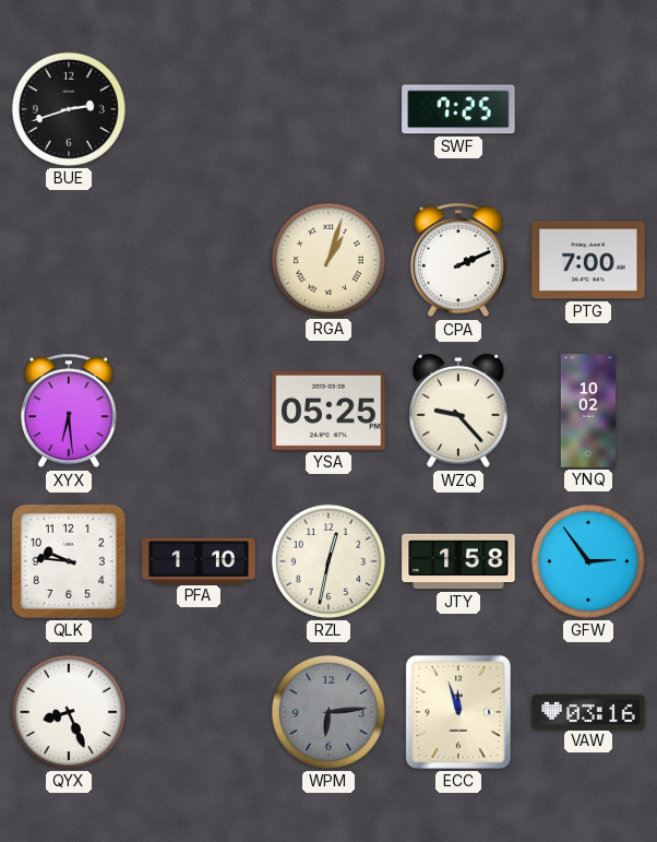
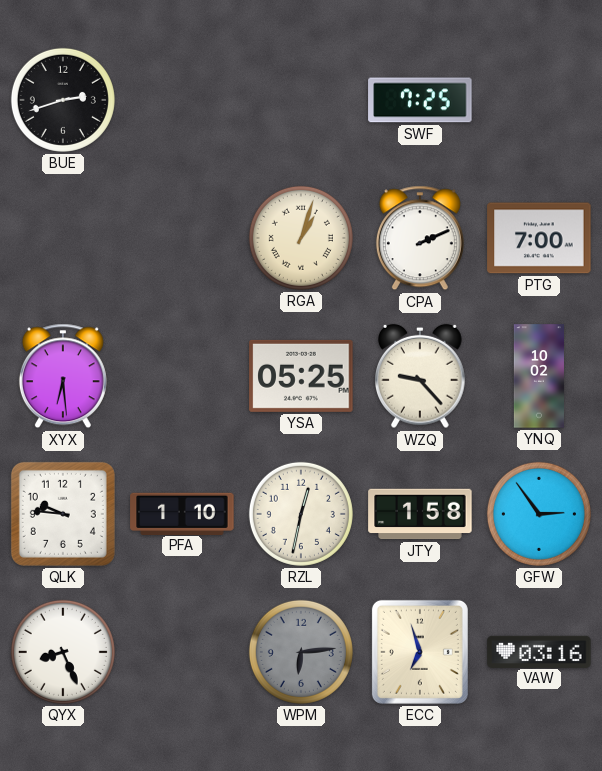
ECC: 11:57 -> 6:57
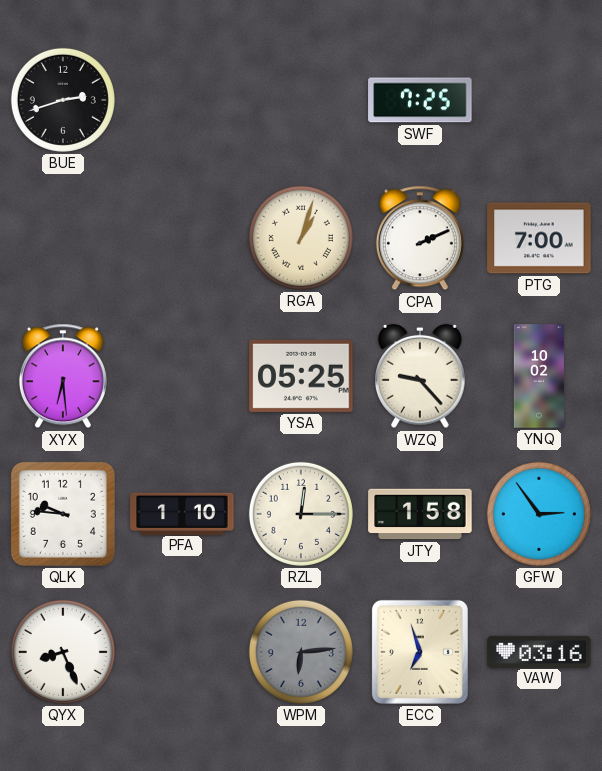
RZL: 12:32 -> 12:15
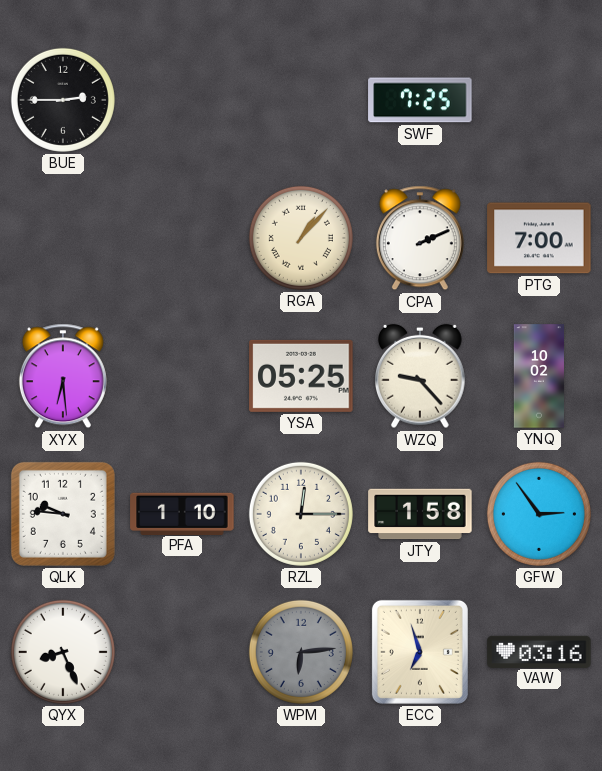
BUE: 2:42 -> 2:45
RGA: 1:03 -> 1:07
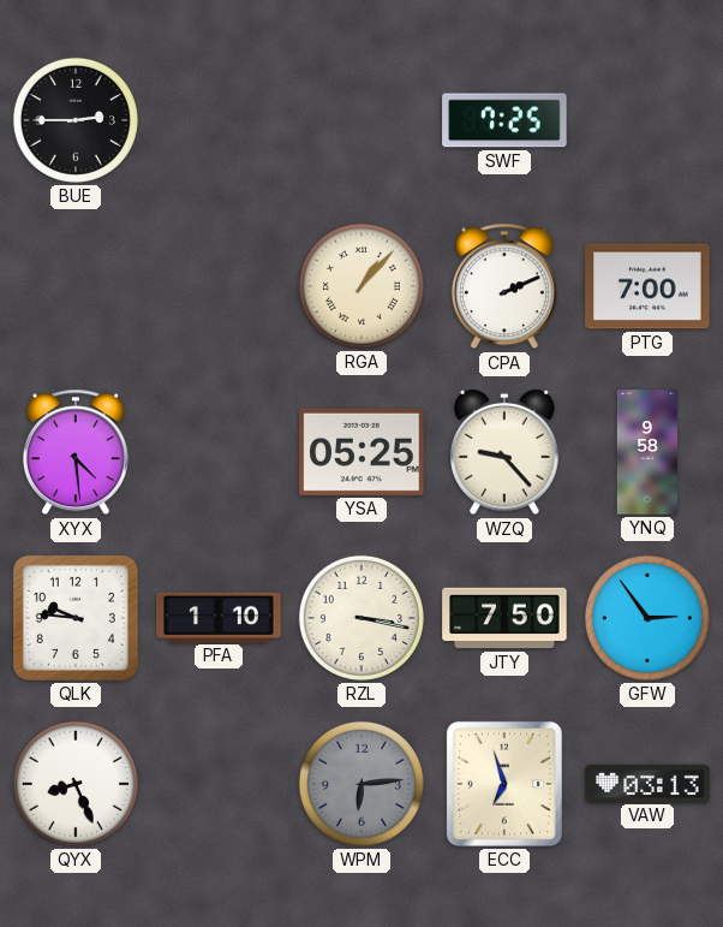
XYX: 6:29 -> 4:29
YNQ: 10:02 -> 9:58
RZL: 12:15 -> 3:17
JTY: 1:58 -> 7:50
VAW: 03:16 -> 03:13
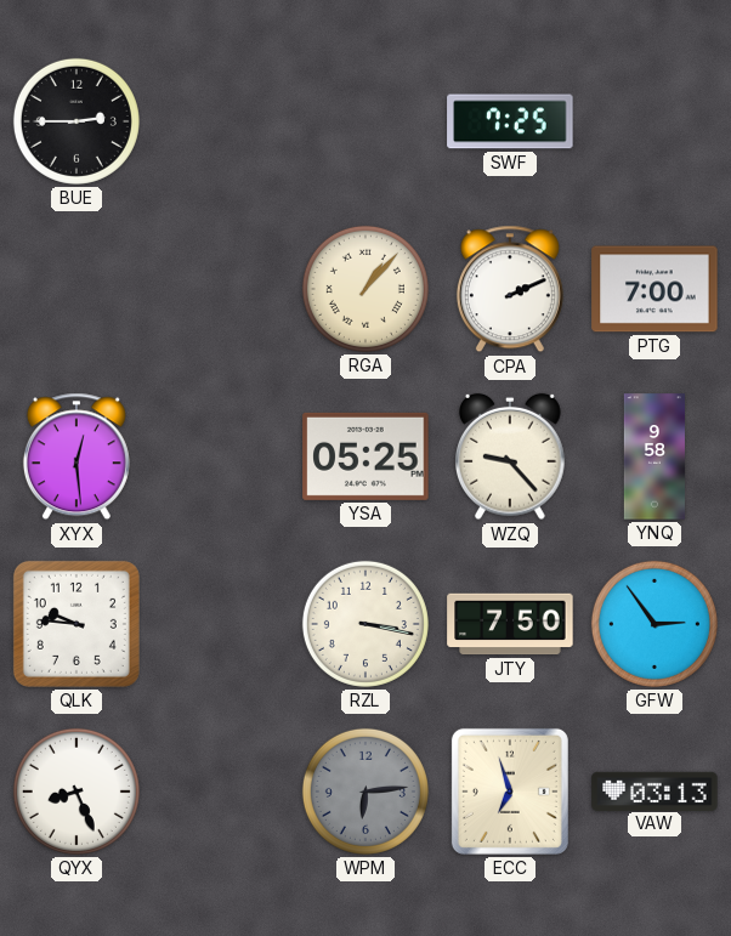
XYX: 4:29 -> 12:29
PFA: 1:10 -> none
